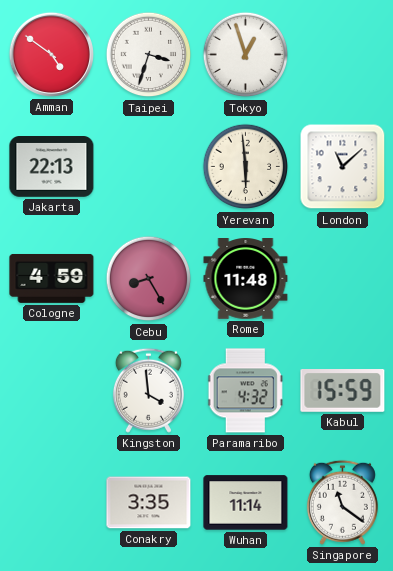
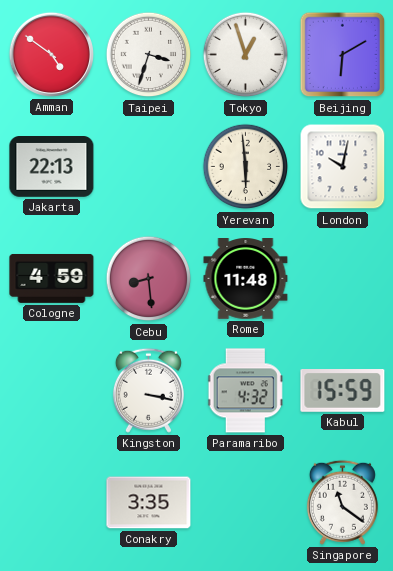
Beijing: none -> 6:10
London: 11:08 -> 10:02
Cebu: 8:25 -> 8:29
Kingston: 3:59 -> 3:17
Wuhan: 11:14 -> none
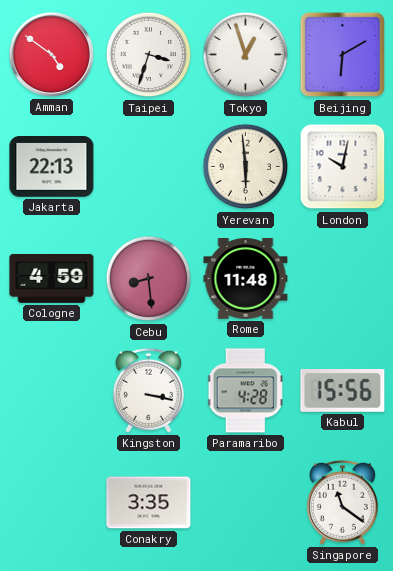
Paramaribo: 4:32 -> 4:28
Kabul: 15:59 -> 15:56
